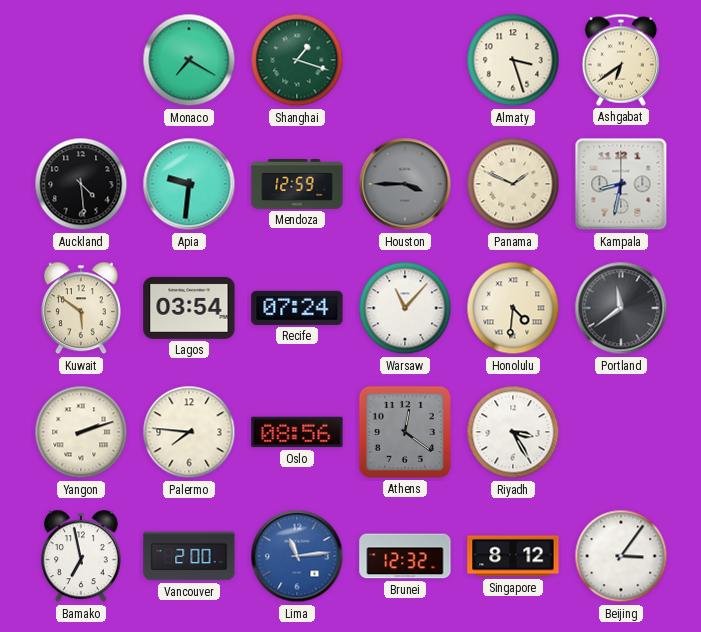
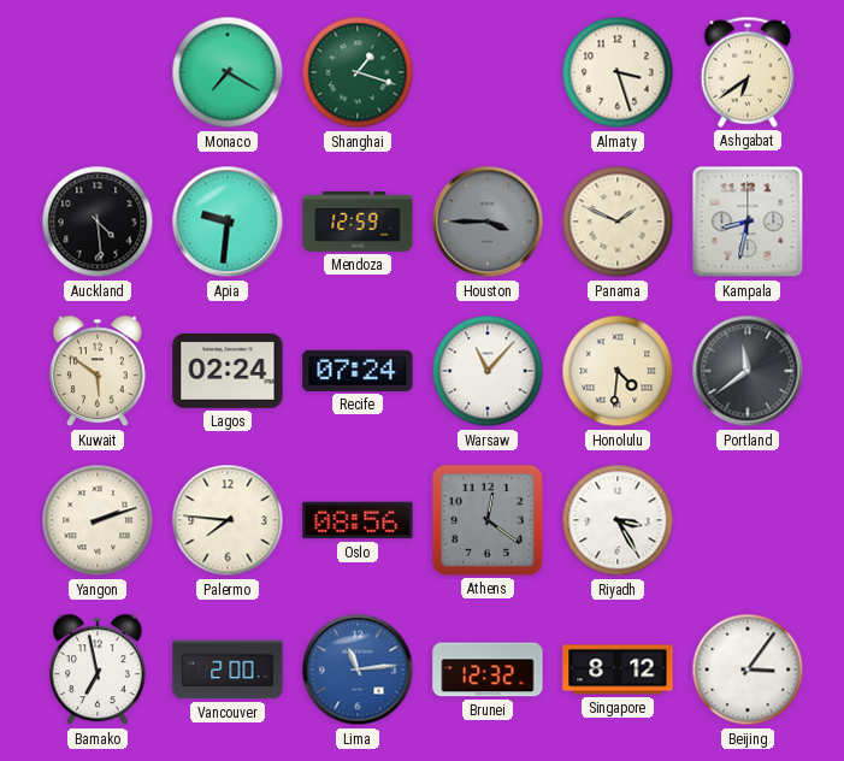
Lagos: 03:54 -> 02:24
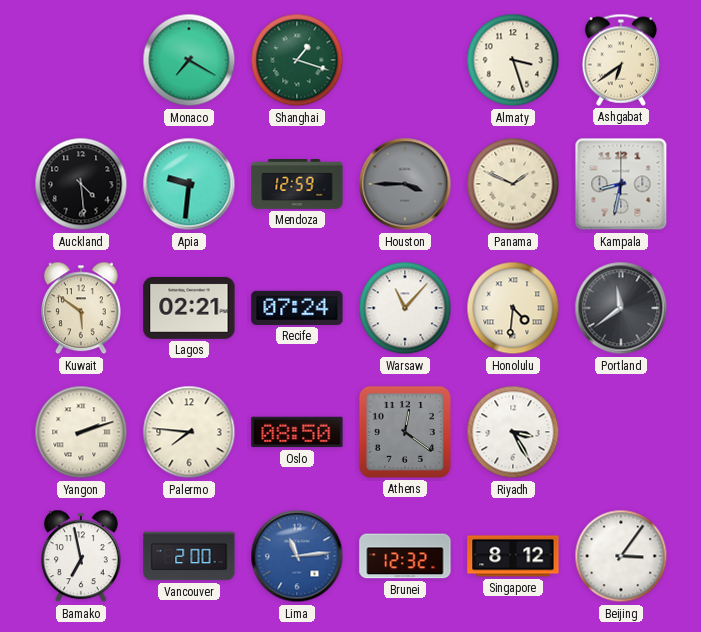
Lagos: 02:24 -> 02:21
Oslo: 08:56 -> 08:50
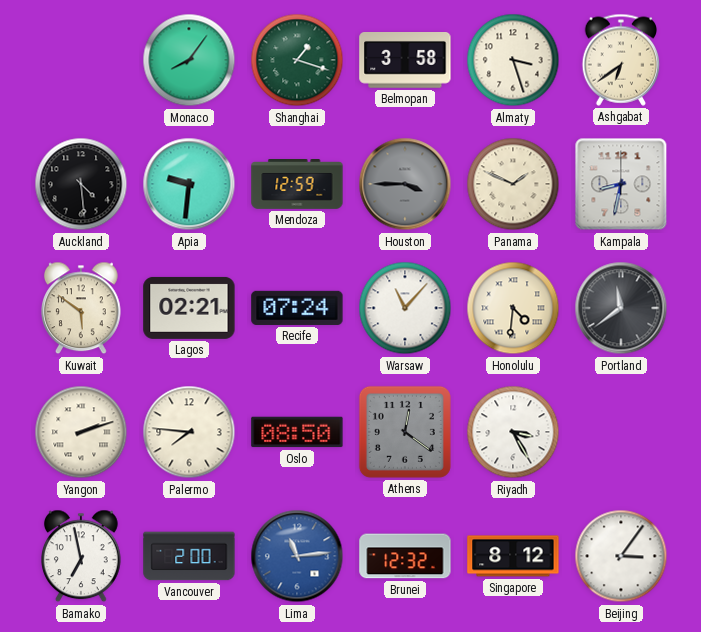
Monaco: 7:20 -> 8:06
Belmopan: none -> 3:58
